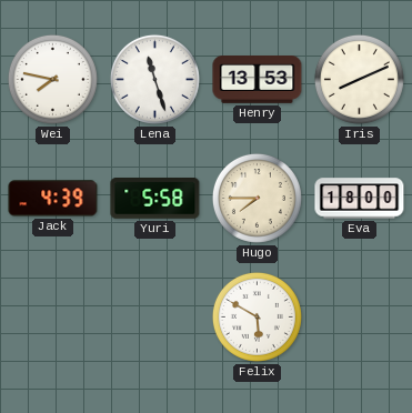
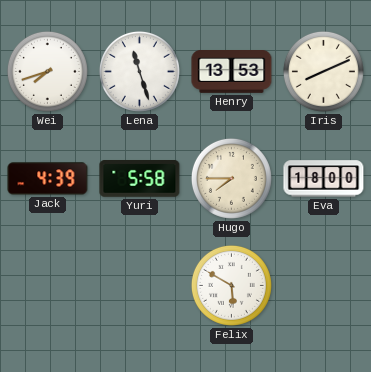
Wei: 7:47 -> 7:42
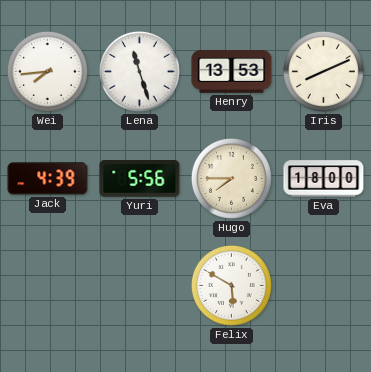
Wei: 7:42 -> 7:44
Yuri: 5:58 -> 5:56
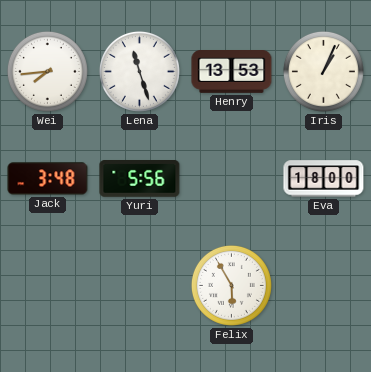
Iris: 8:11 -> 1:04
Jack: 4:39 -> 3:48
Hugo: 7:45 -> none
Felix: 5:50 -> 5:55
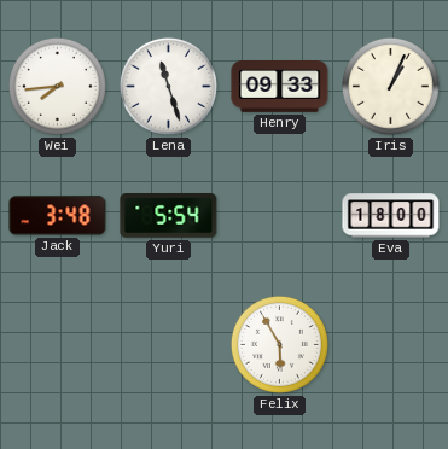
Henry: 13:53 -> 09:33
Yuri: 5:56 -> 5:54
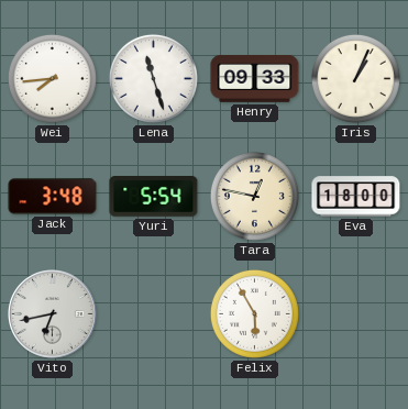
Tara: none -> 12:47
Vito: none -> 6:43
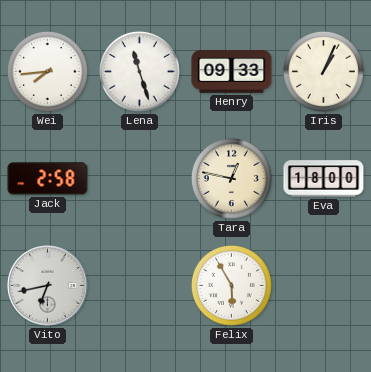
Jack: 3:48 -> 2:58
Yuri: 5:54 -> none
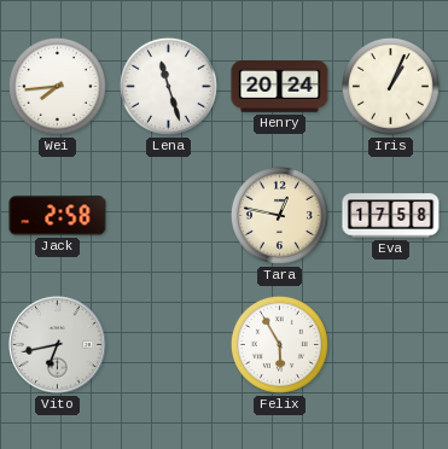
Henry: 09:33 -> 20:24
Eva: 18:00 -> 17:58
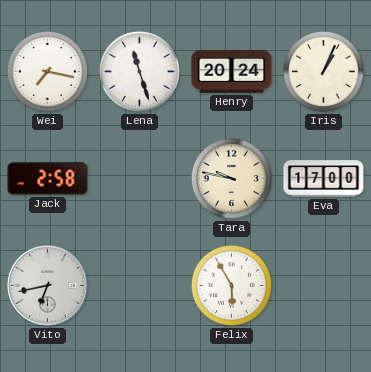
Wei: 7:44 -> 7:17
Tara: 12:47 -> 9:47
Eva: 17:58 -> 17:00
